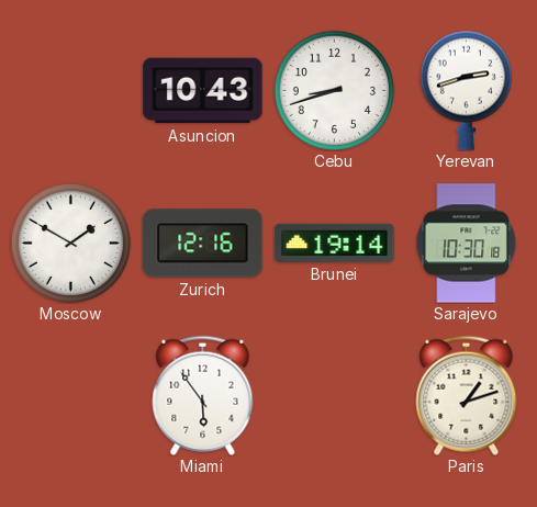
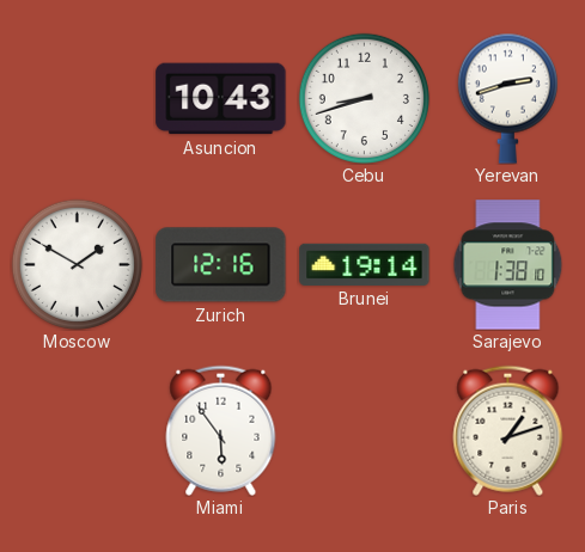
Sarajevo: 10:30 -> 1:38
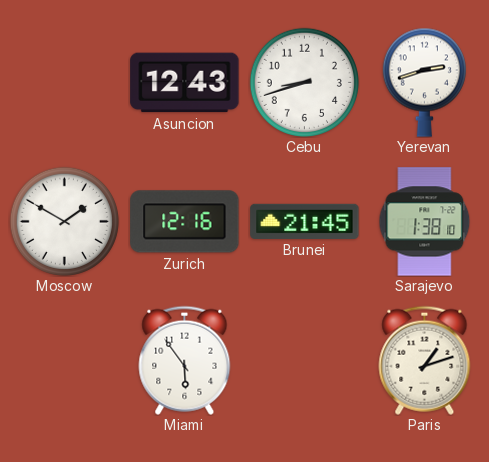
Asuncion: 10:43 -> 12:43
Brunei: 19:14 -> 21:45
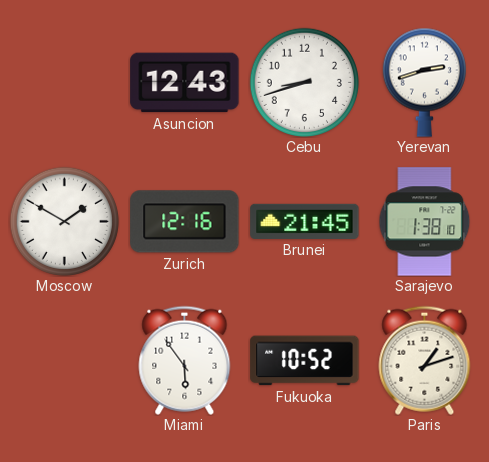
Fukuoka: none -> 10:52
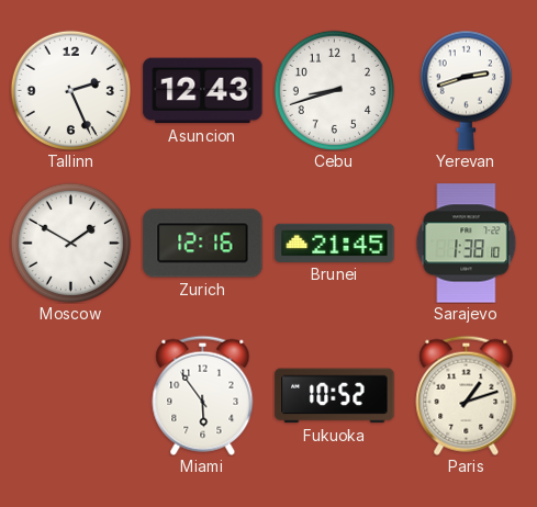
Tallinn: none -> 2:26
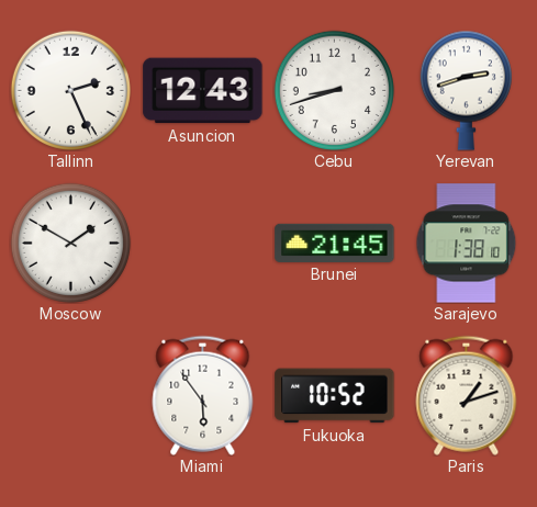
Zurich: 12:16 -> none
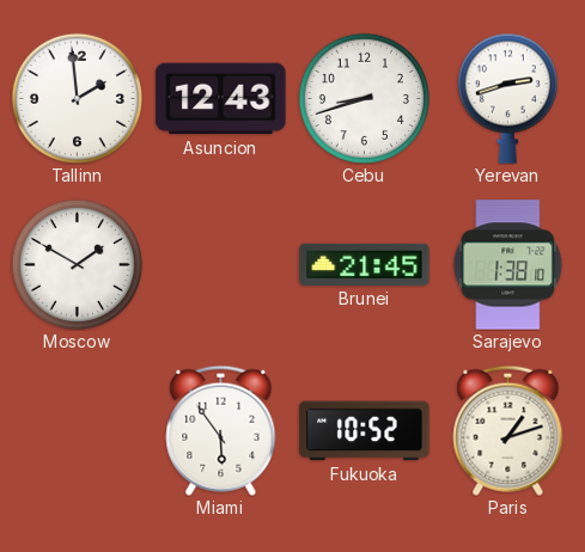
Tallinn: 2:26 -> 1:59
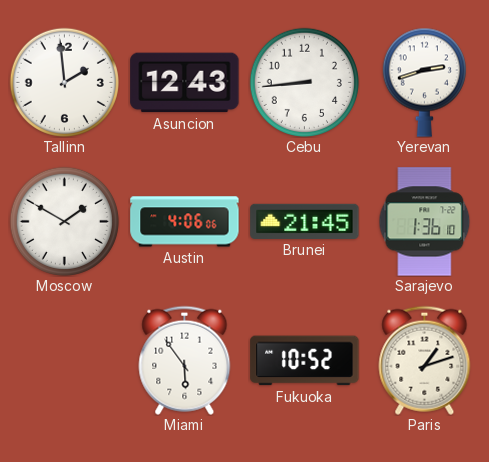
Cebu: 8:42 -> 8:44
Austin: none -> 4:06
Sarajevo: 1:38 -> 1:36
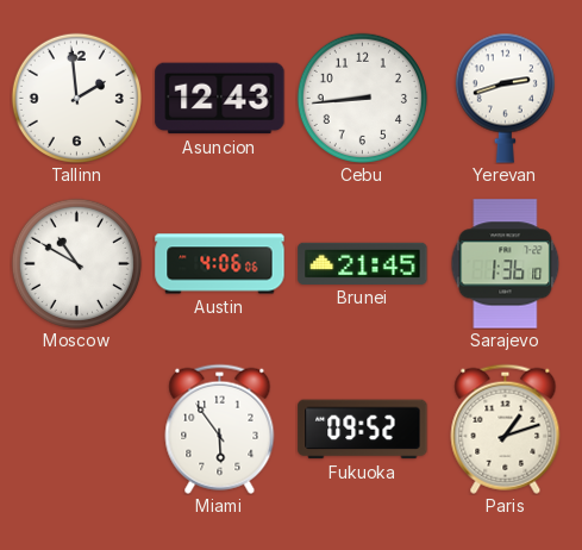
Moscow: 1:50 -> 10:50
Fukuoka: 10:52 -> 09:52
